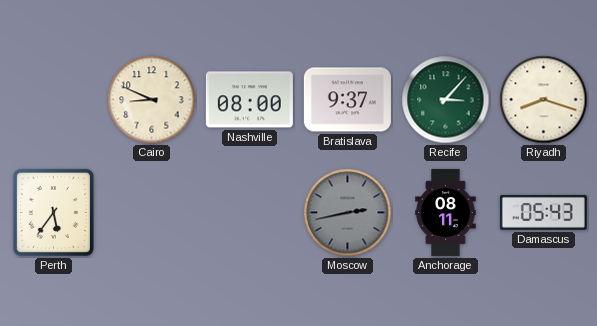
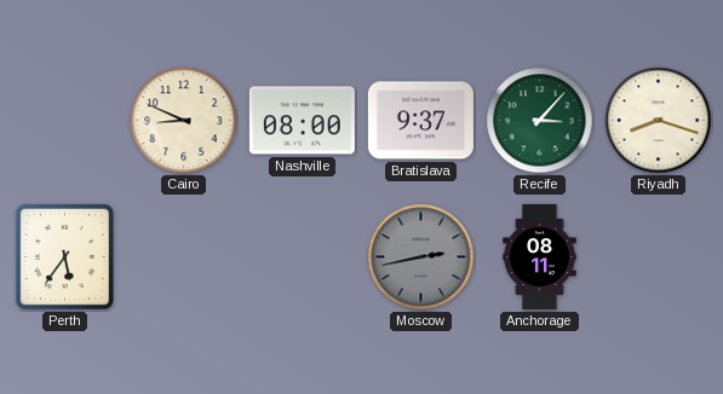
Damascus: 05:43 -> none
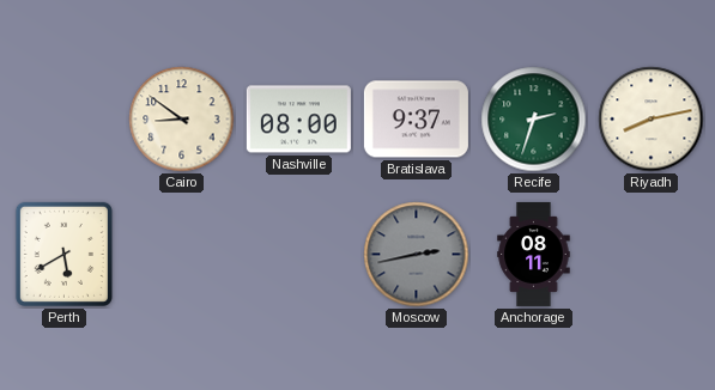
Cairo: 8:49 -> 8:51
Recife: 3:07 -> 2:33
Riyadh: 8:18 -> 8:13
Perth: 5:36 -> 5:40
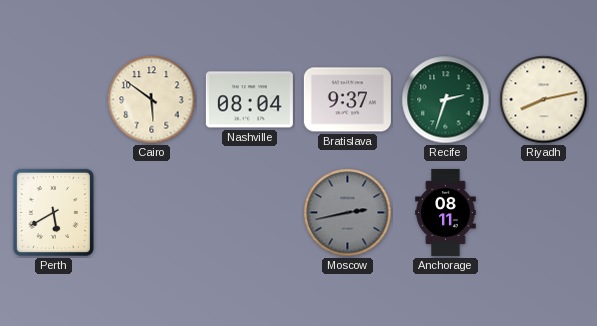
Cairo: 8:51 -> 5:51
Nashville: 08:00 -> 08:04
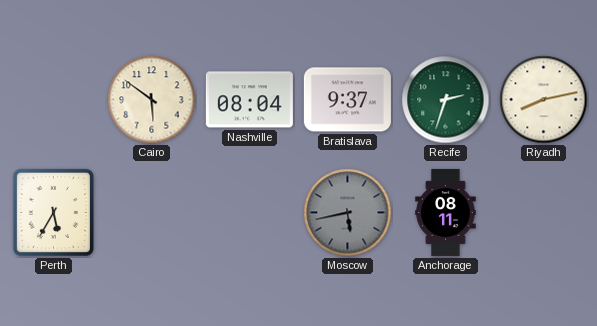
Perth: 5:40 -> 5:35
Moscow: 2:43 -> 5:43
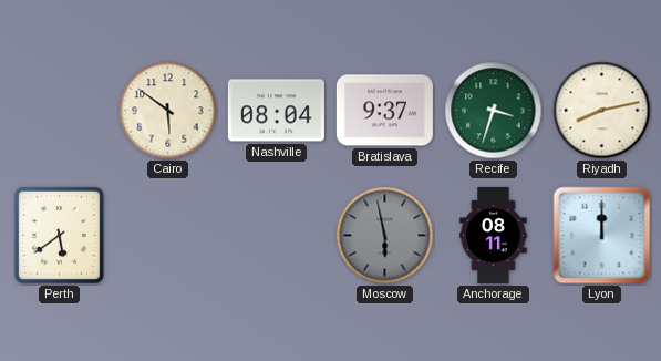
Recife: 2:33 -> 3:33
Perth: 5:35 -> 5:39
Moscow: 5:43 -> 5:58
Lyon: none -> 12:00
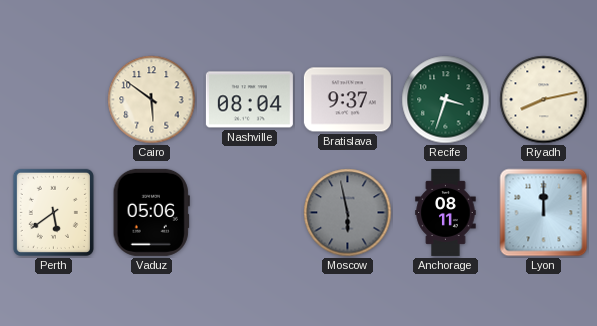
Vaduz: none -> 05:06
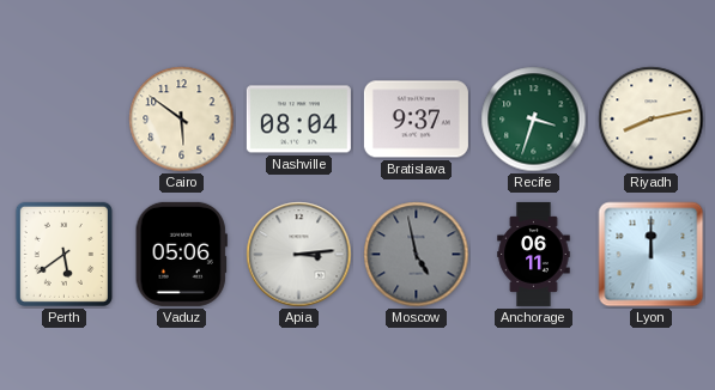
Apia: none -> 3:14
Moscow: 5:58 -> 4:58
Anchorage: 08:11 -> 06:11
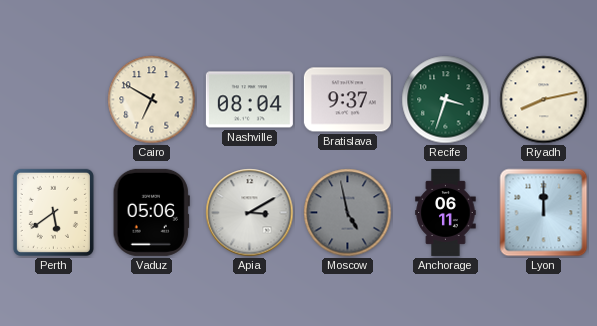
Cairo: 5:51 -> 6:50
Apia: 3:14 -> 3:10
